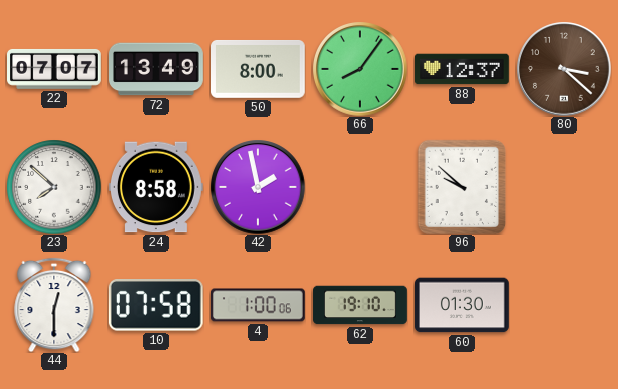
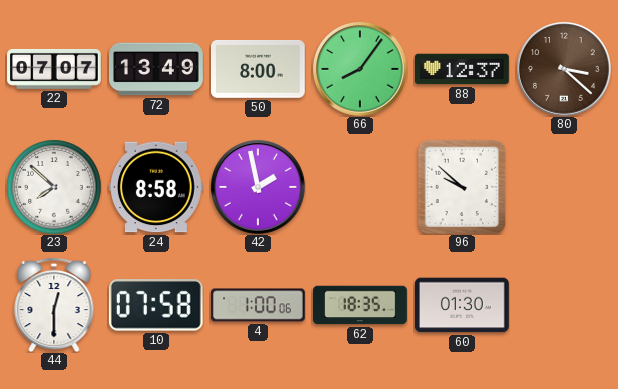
62: 19:10 -> 18:35
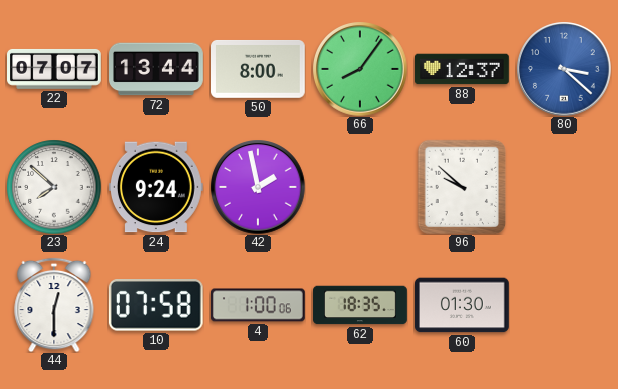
72: 13:49 -> 13:44
80 dial: brown -> blue
24: 8:58 -> 9:24
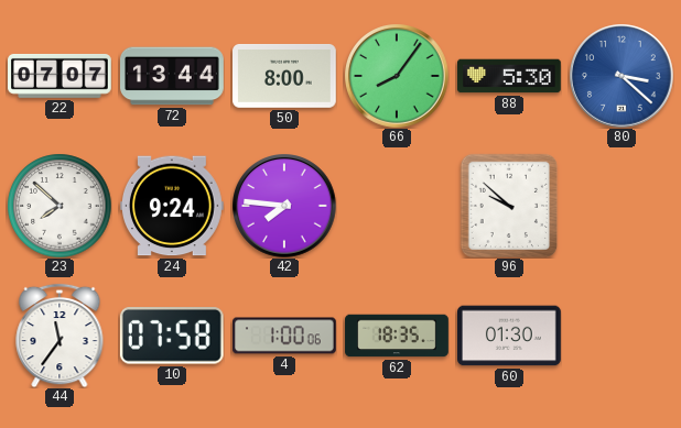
88: 12:37 -> 5:30
42: 1:58 -> 7:46
44: 12:30 -> 11:36
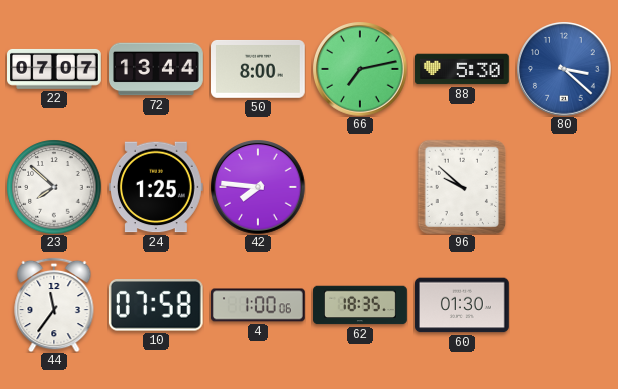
66: 8:06 -> 7:13
24: 9:24 -> 1:25
